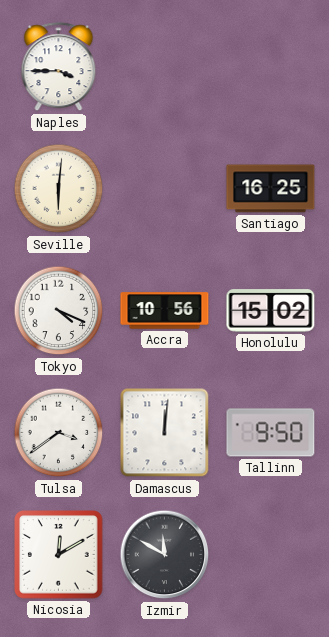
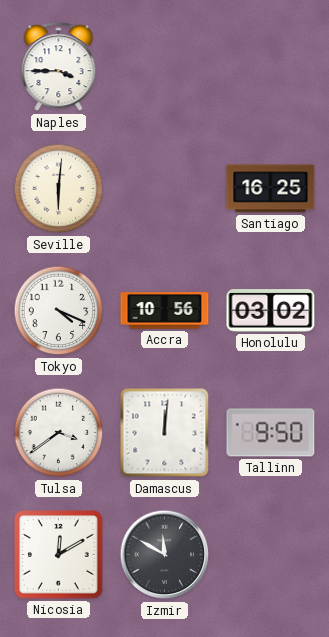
Honolulu: 15:02 -> 03:02
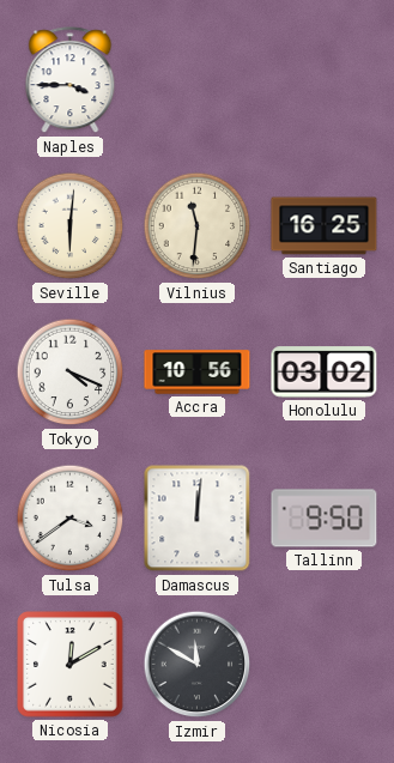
Vilnius: none -> 11:31
